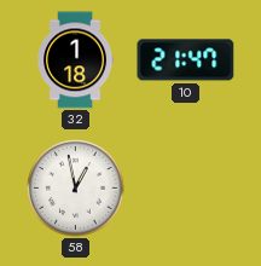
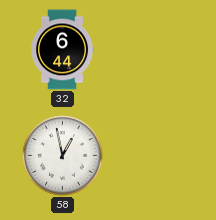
32: 1:18 -> 6:44
10: 21:47 -> none
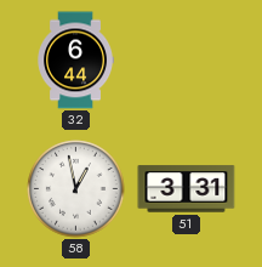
51: none -> 3:31
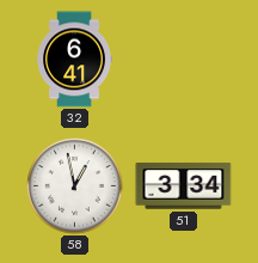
32: 6:44 -> 6:41
51: 3:31 -> 3:34
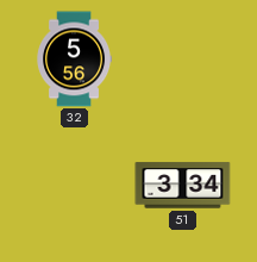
32: 6:41 -> 5:56
58: 12:58 -> none
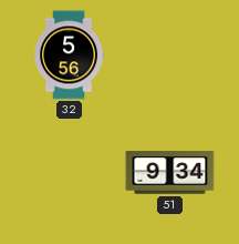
51: 3:34 -> 9:34
